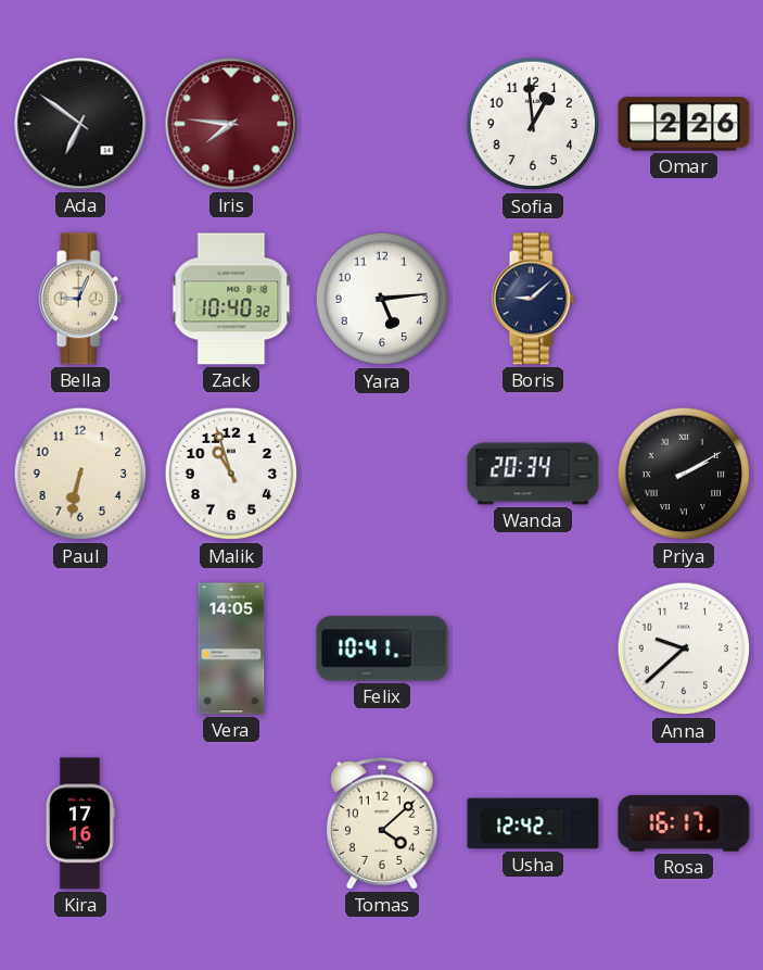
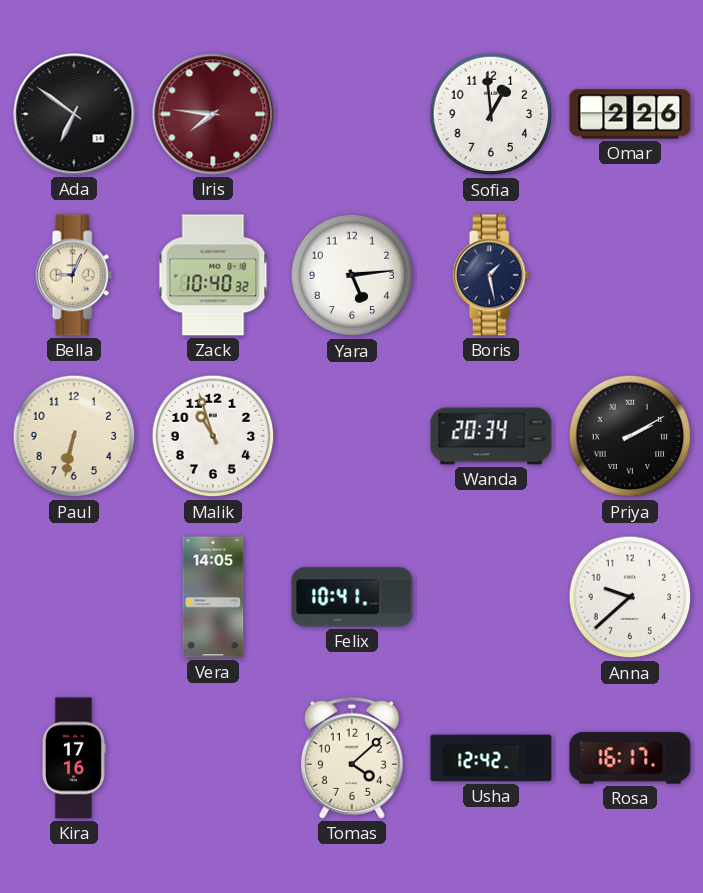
Boris: 9:08 -> 1:28
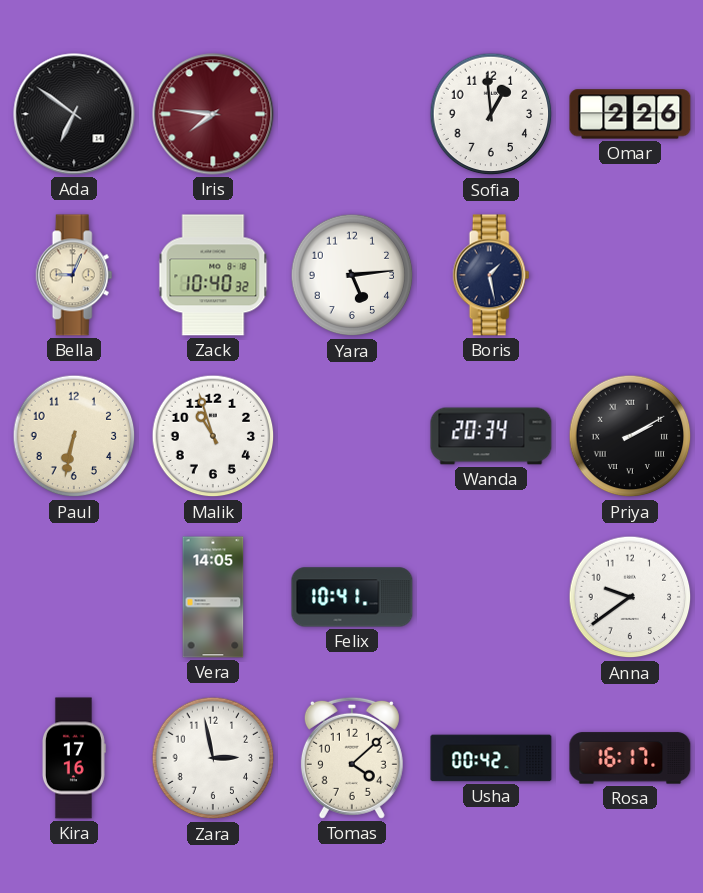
Anna: 9:38 -> 9:39
Zara: none -> 2:58
Usha: 12:42 -> 00:42
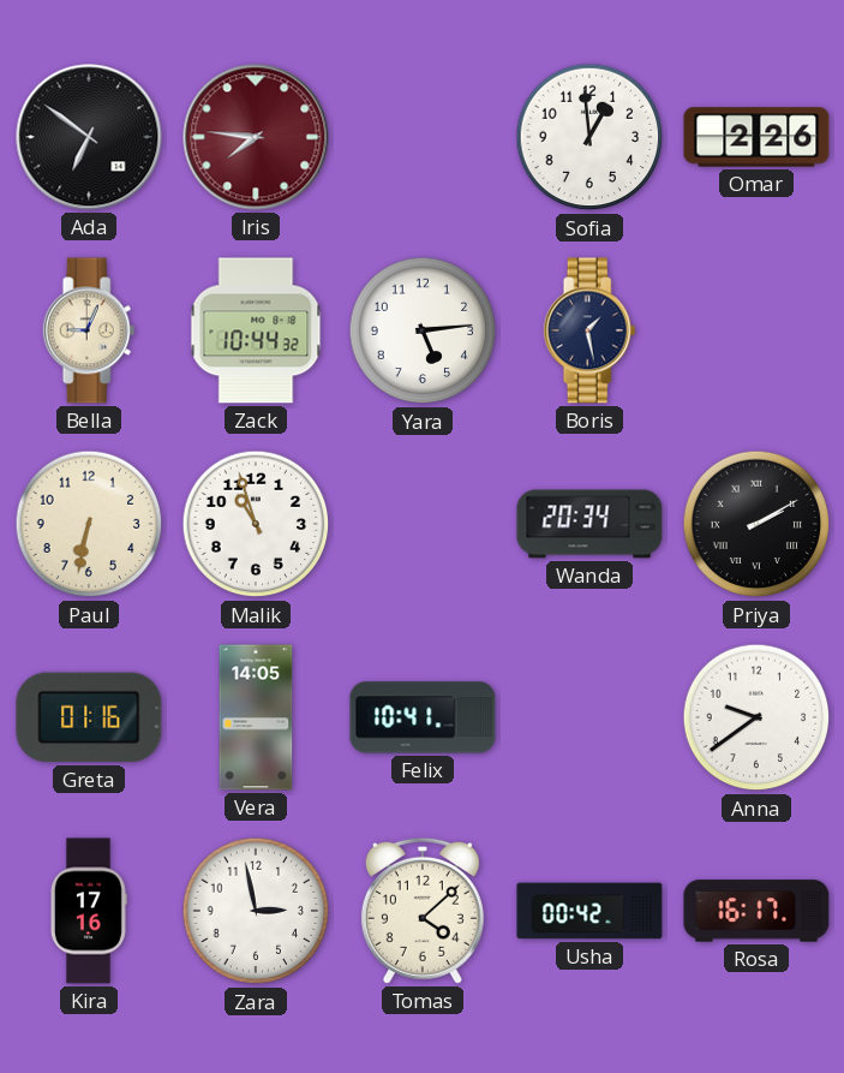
Zack: 10:40 -> 10:44
Greta: none -> 01:16
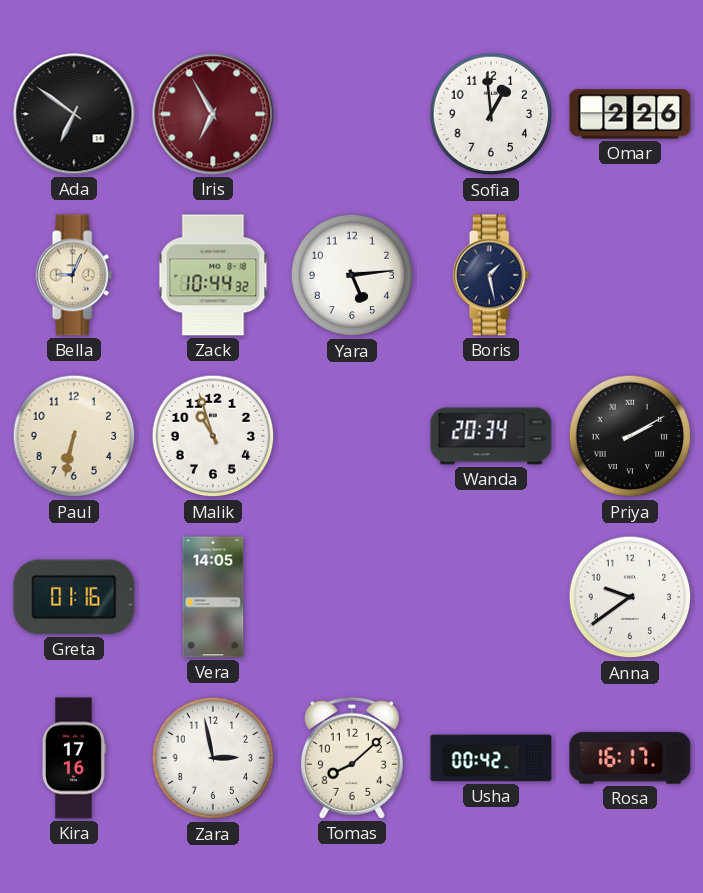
Iris: 7:46 -> 6:55
Felix: 10:41 -> none
Tomas: 4:08 -> 8:08
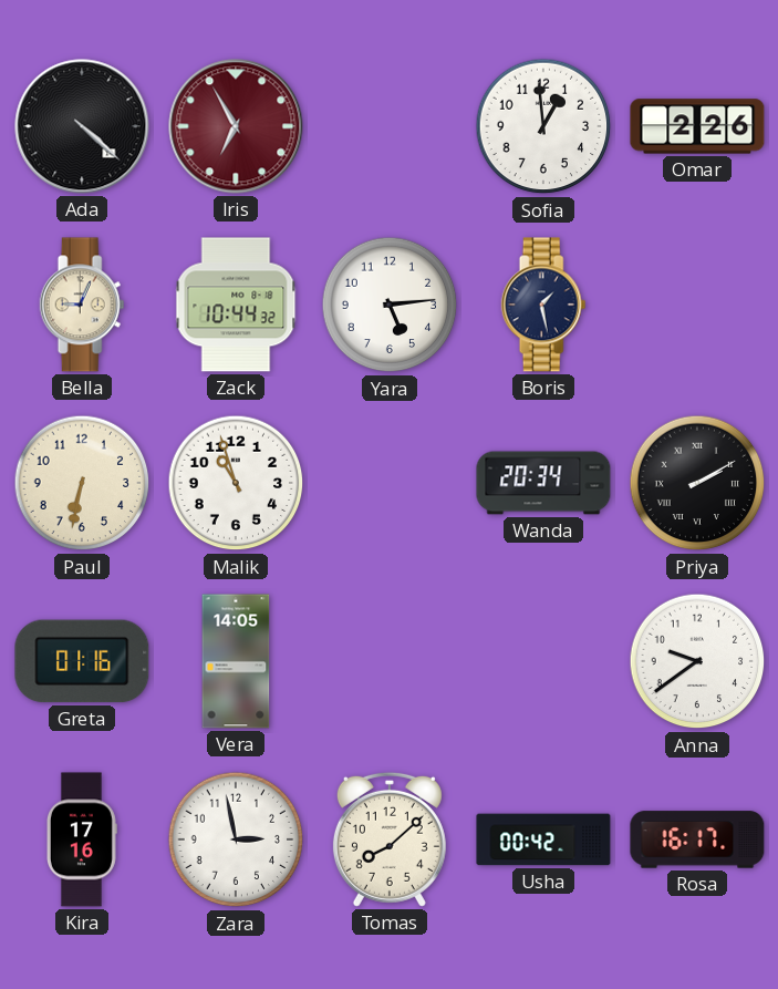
Ada: 6:51 -> 4:22
